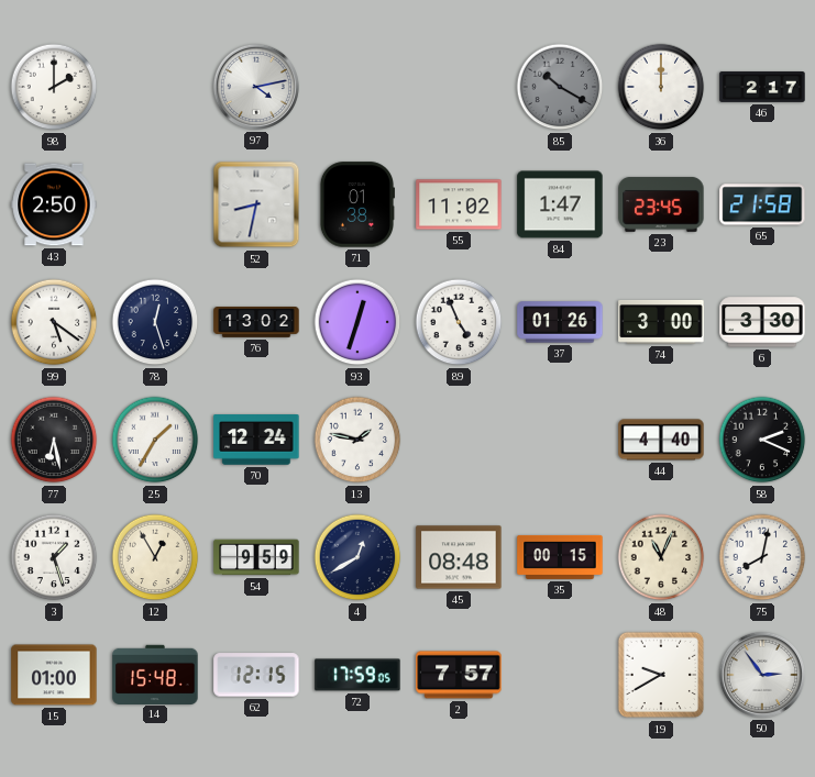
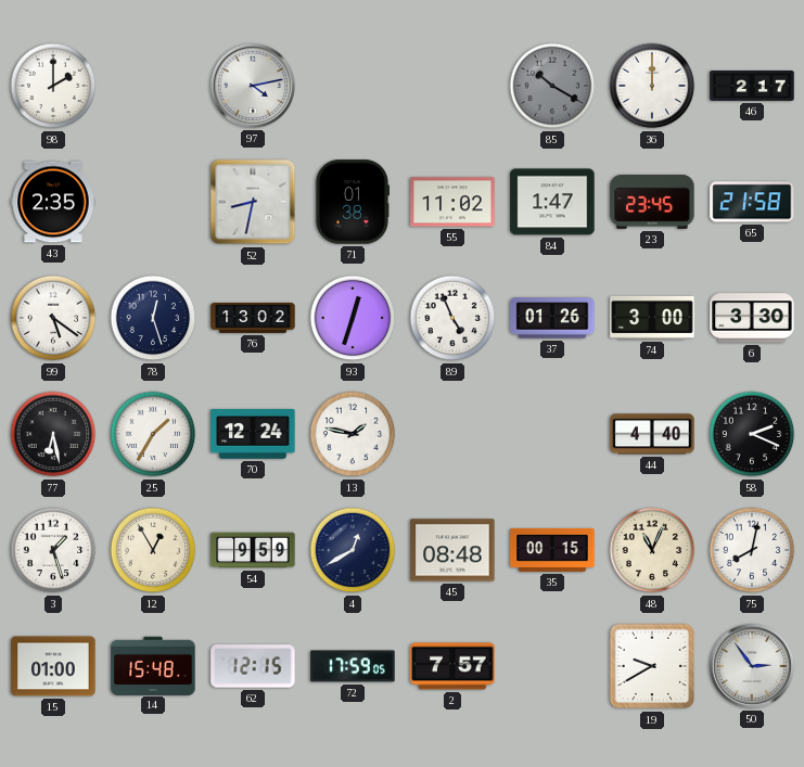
43: 2:50 -> 2:35
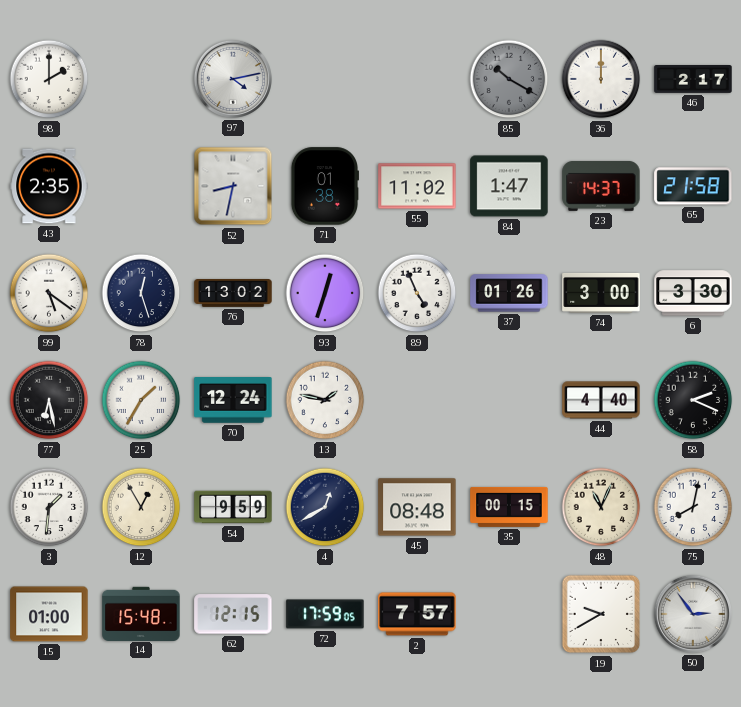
23: 23:45 -> 14:37
3: 1:27 -> 1:31
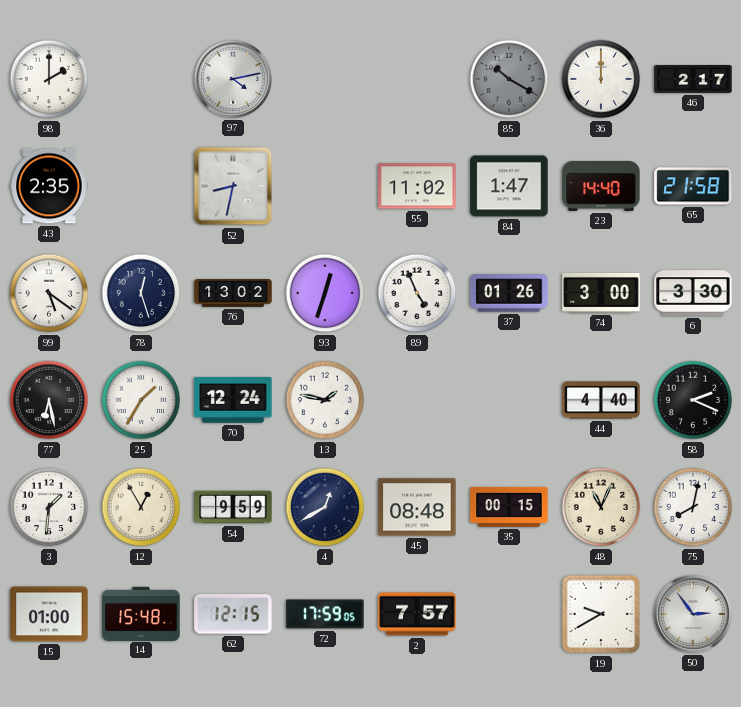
71: 01:38 -> none
23: 14:37 -> 14:40
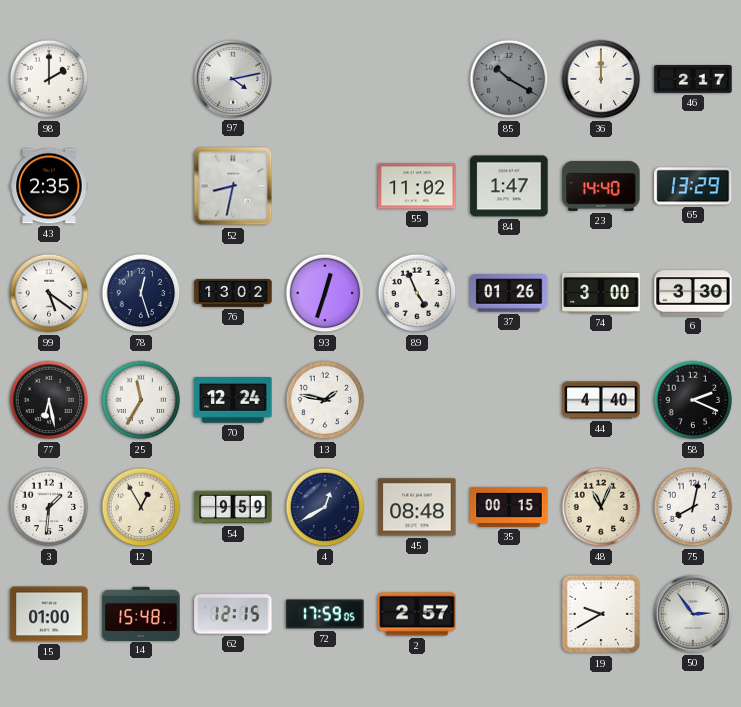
65: 21:58 -> 13:29
25: 1:35 -> 11:35
2: 7:57 -> 2:57
